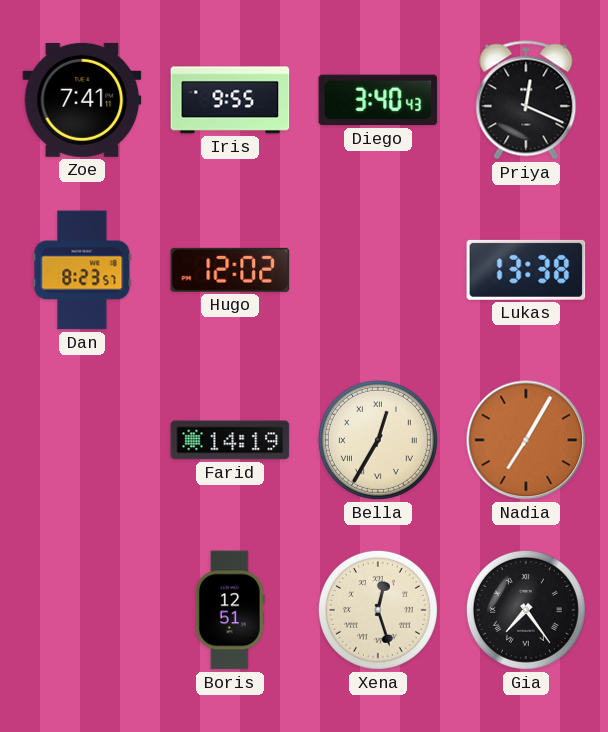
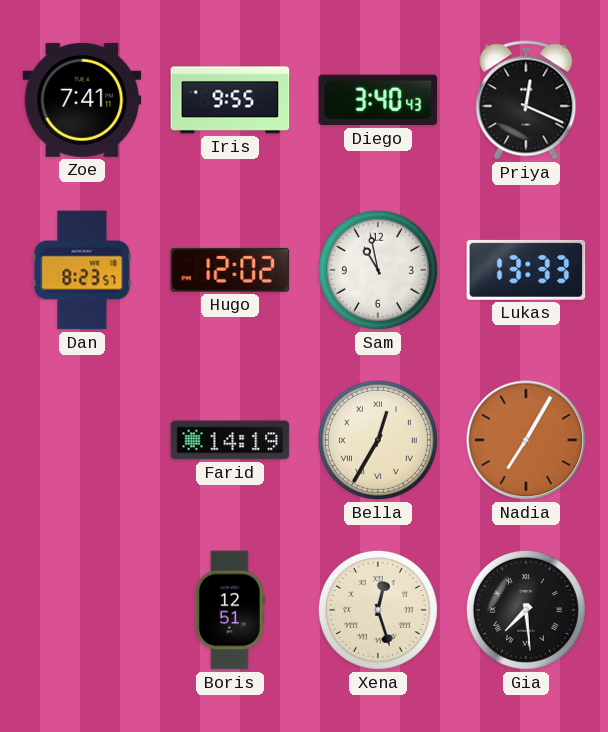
Sam: none -> 10:58
Lukas: 13:38 -> 13:33
Gia: 7:24 -> 7:29
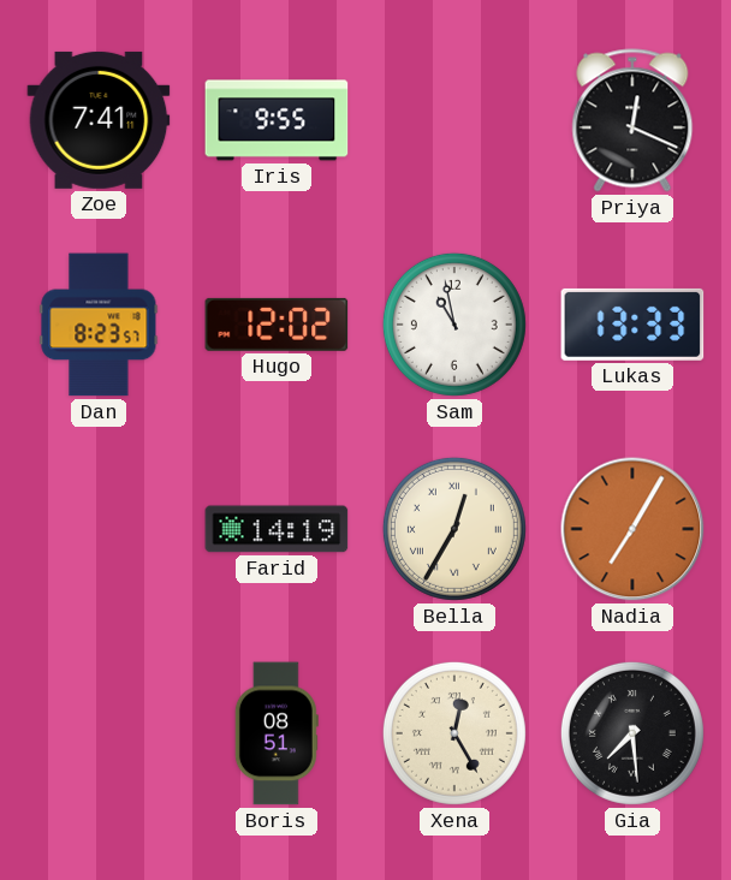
Diego: 3:40 -> none
Boris: 12:51 -> 08:51
Xena: 12:27 -> 12:25
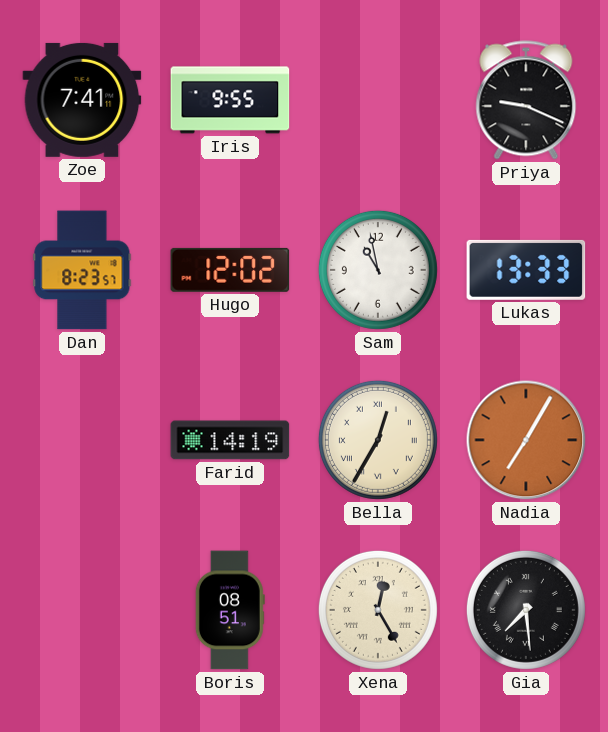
Priya: 12:19 -> 9:19
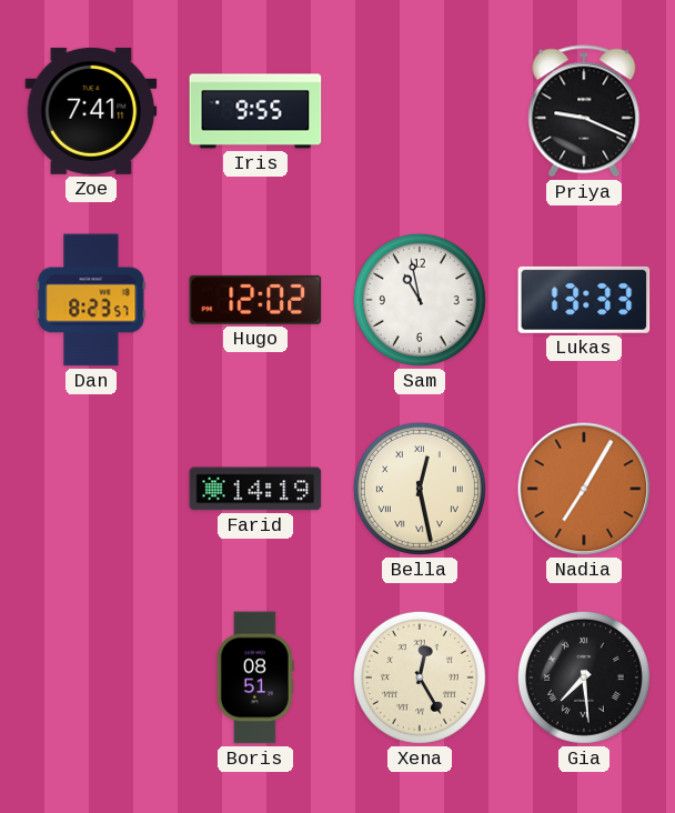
Bella: 12:35 -> 12:28
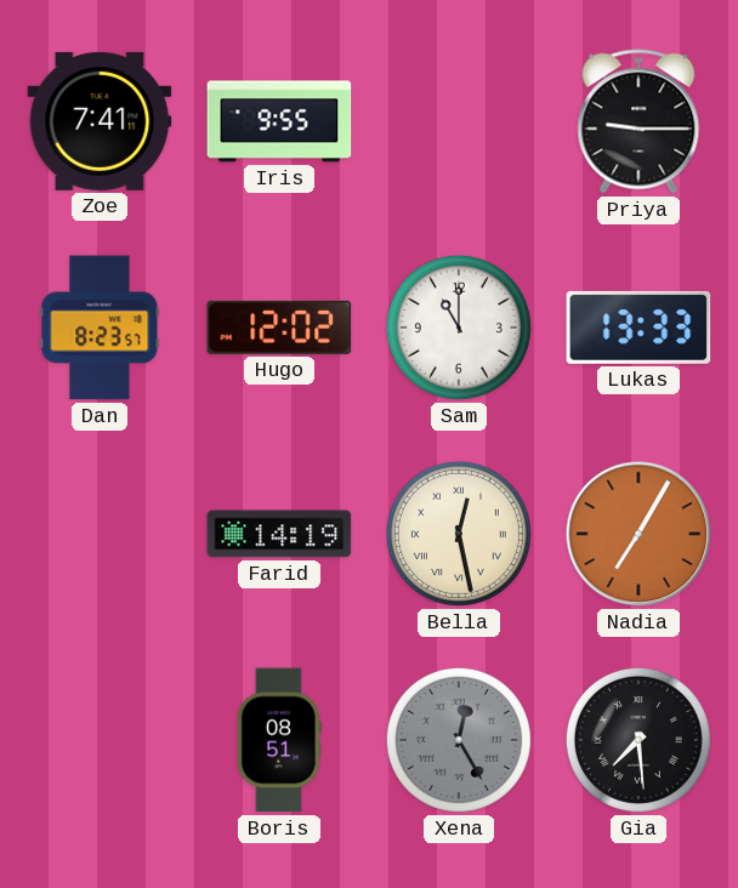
Priya: 9:19 -> 9:15
Sam: 10:58 -> 11:00
Xena dial: cream -> grey
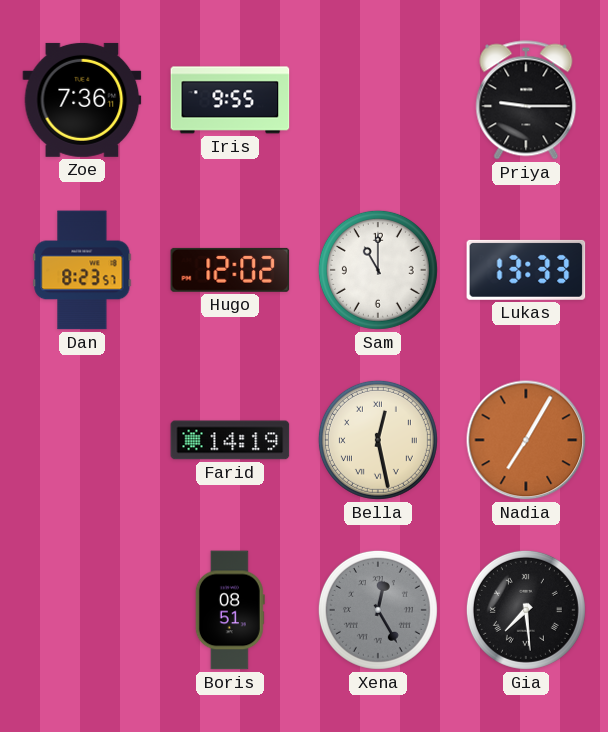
Zoe: 7:41 -> 7:36
